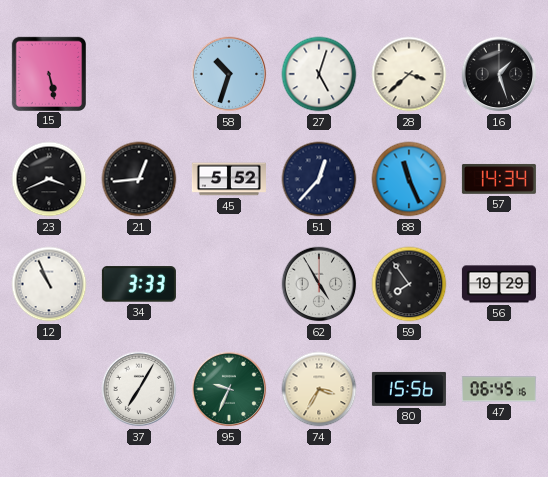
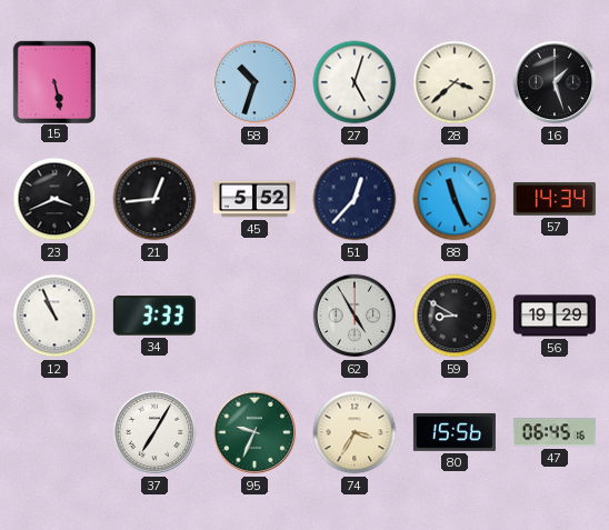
59: 7:54 -> 8:50
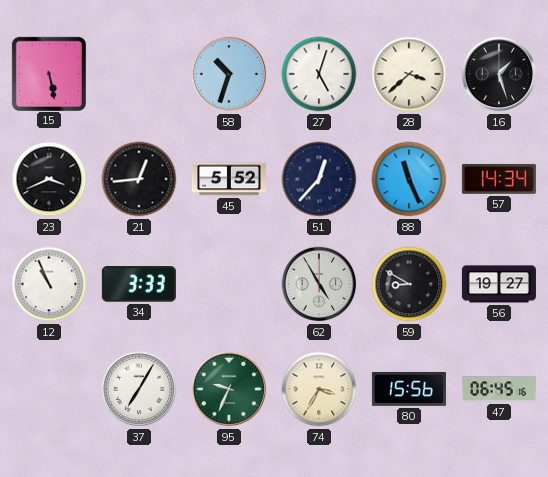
56: 19:29 -> 19:27
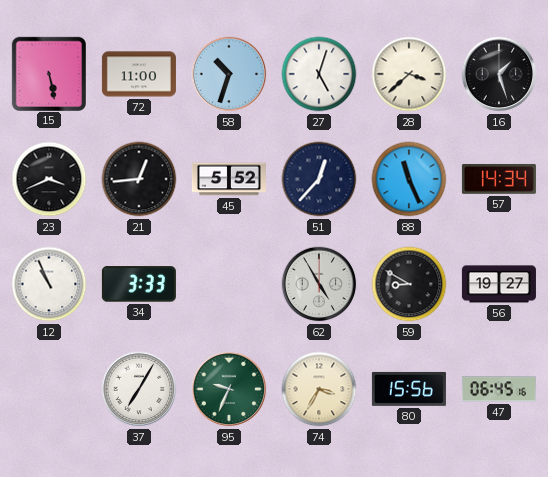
72: none -> 11:00
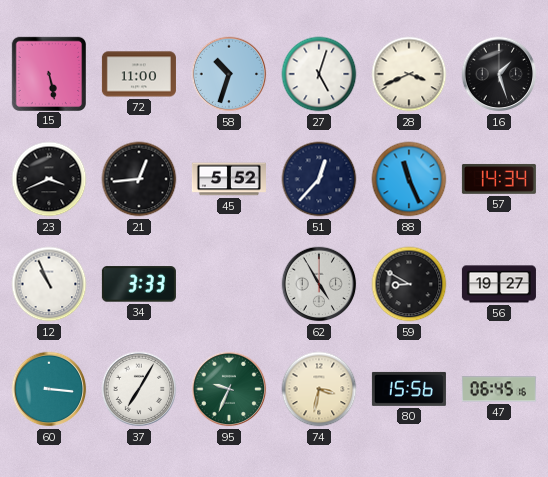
28: 3:38 -> 3:41
60: none -> 3:16
74: 3:35 -> 3:32
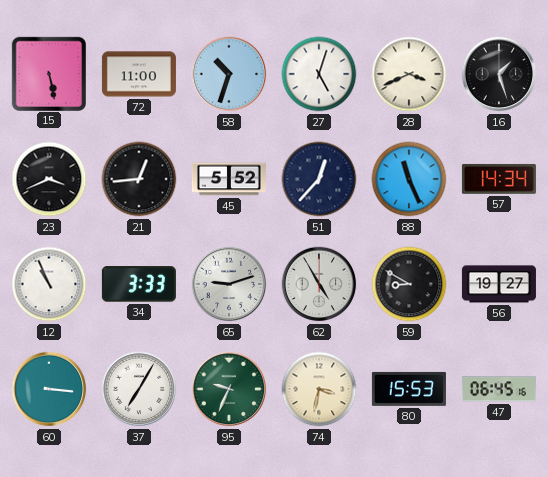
65: none -> 9:12
80: 15:56 -> 15:53
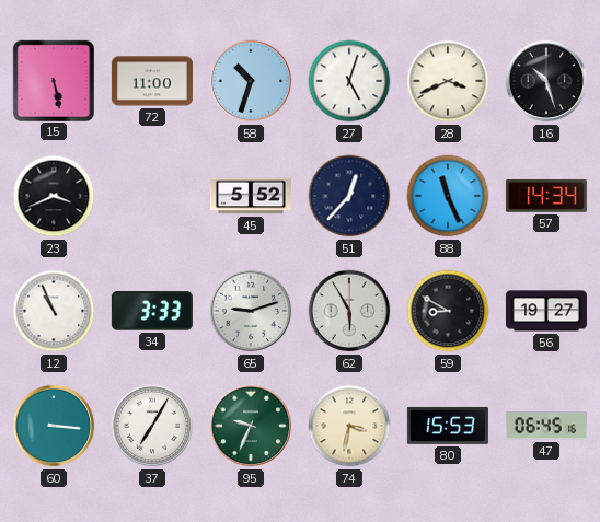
16: 1:27 -> 10:27
21: 12:44 -> none
62: 4:55 -> 5:55
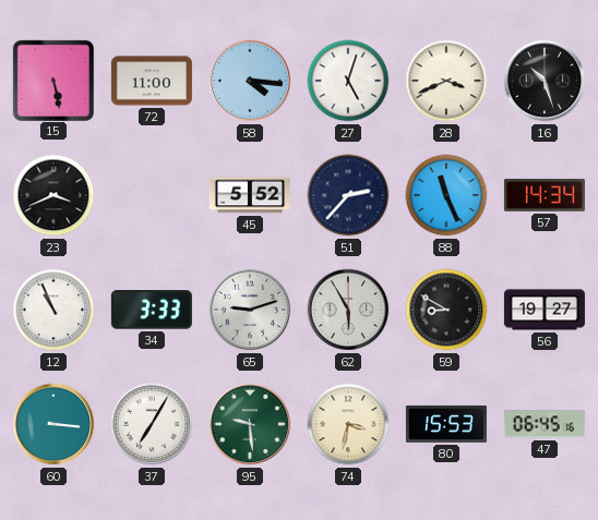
58: 10:33 -> 4:16
51: 12:37 -> 2:37
95: 9:34 -> 9:29
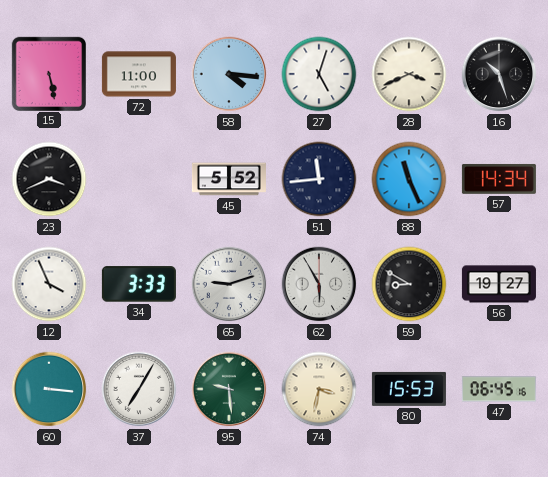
51: 2:37 -> 11:44
12: 10:56 -> 3:56
